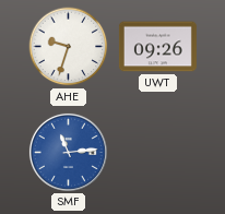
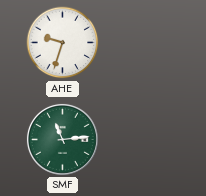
UWT: 09:26 -> none
SMF dial: blue -> green
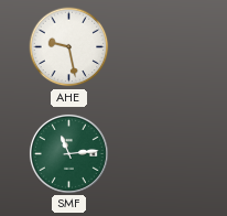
AHE: 9:33 -> 9:28
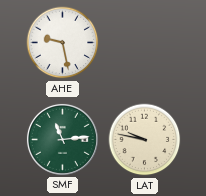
LAT: none -> 9:47
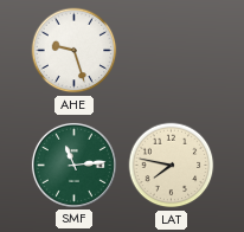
AHE: 9:28 -> 9:27
LAT: 9:47 -> 7:47
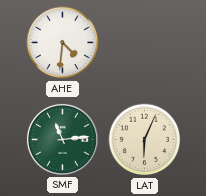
AHE: 9:27 -> 4:31
LAT: 7:47 -> 6:04
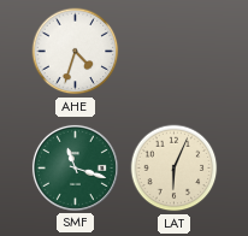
AHE: 4:31 -> 4:33
SMF: 11:14 -> 11:18
